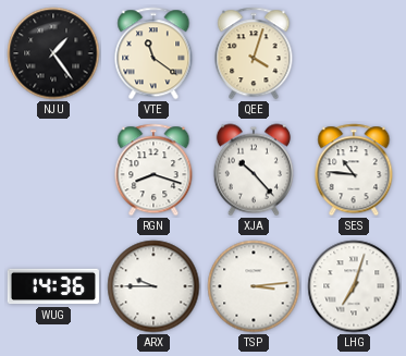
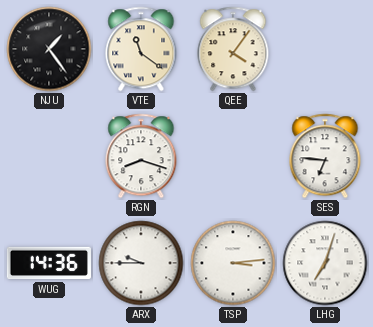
QEE: 4:03 -> 4:06
XJA: 10:23 -> none
SES: 10:46 -> 6:46
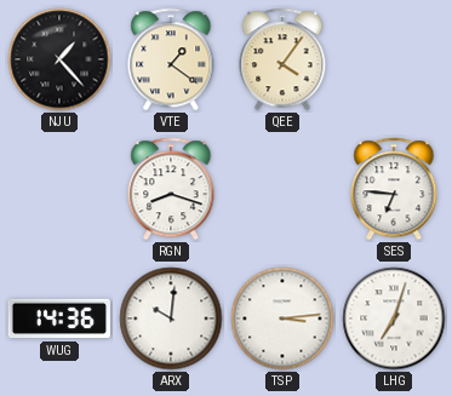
NJU: 1:24 -> 1:23
VTE: 11:21 -> 1:21
ARX: 9:45 -> 10:01
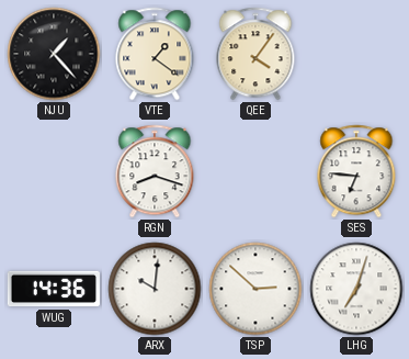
TSP: 3:14 -> 2:52
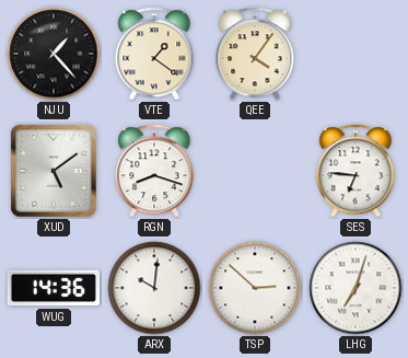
XUD: none -> 5:09
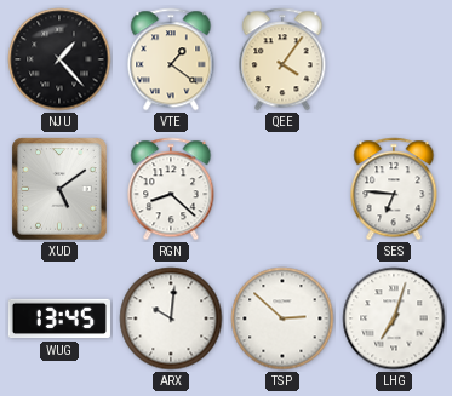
RGN: 8:18 -> 8:22
WUG: 14:36 -> 13:45
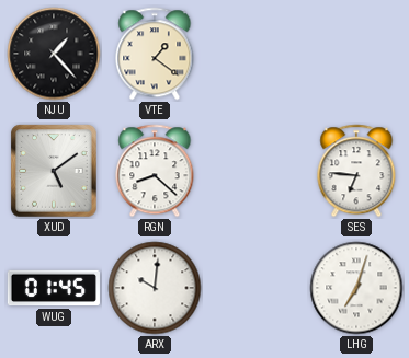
QEE: 4:06 -> none
WUG: 13:45 -> 01:45
TSP: 2:52 -> none
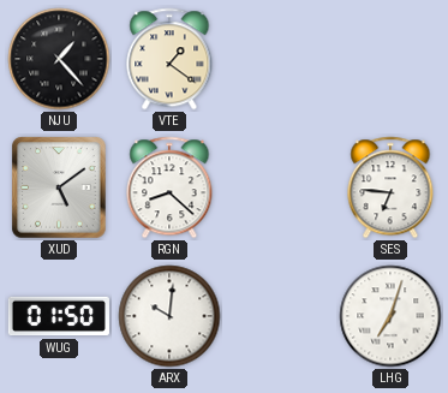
WUG: 01:45 -> 01:50
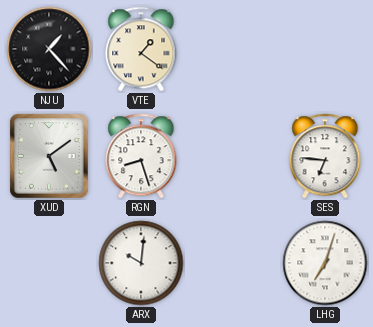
RGN: 8:22 -> 8:27
WUG: 01:50 -> none
